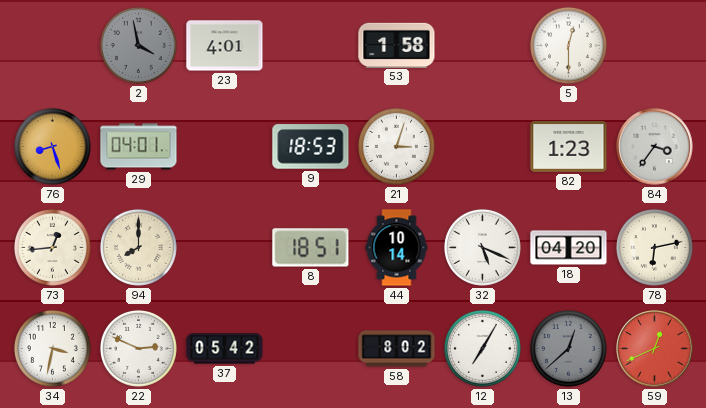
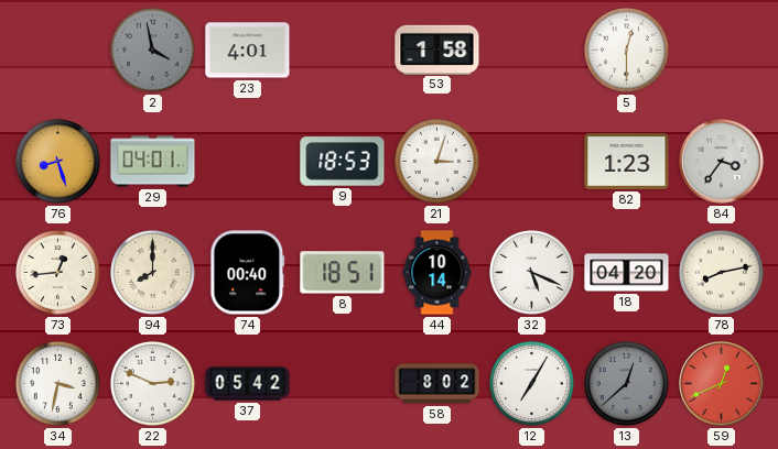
74: none -> 00:40
78: 6:13 -> 8:13
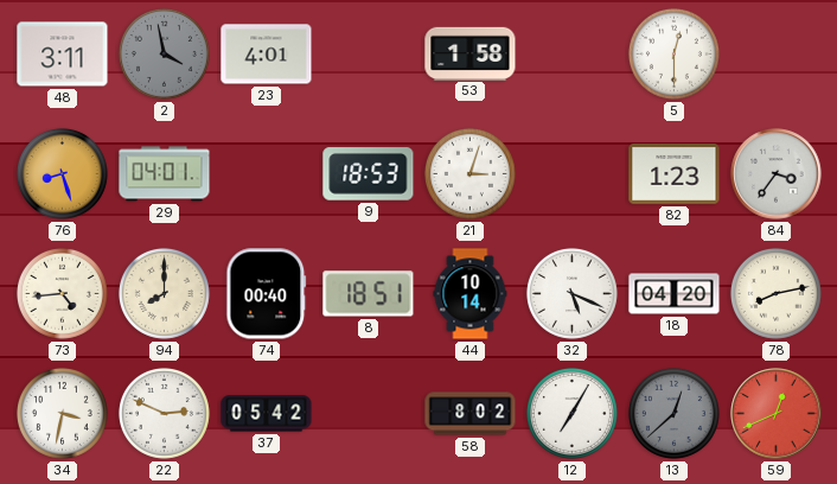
48: none -> 3:11
73: 12:44 -> 4:44
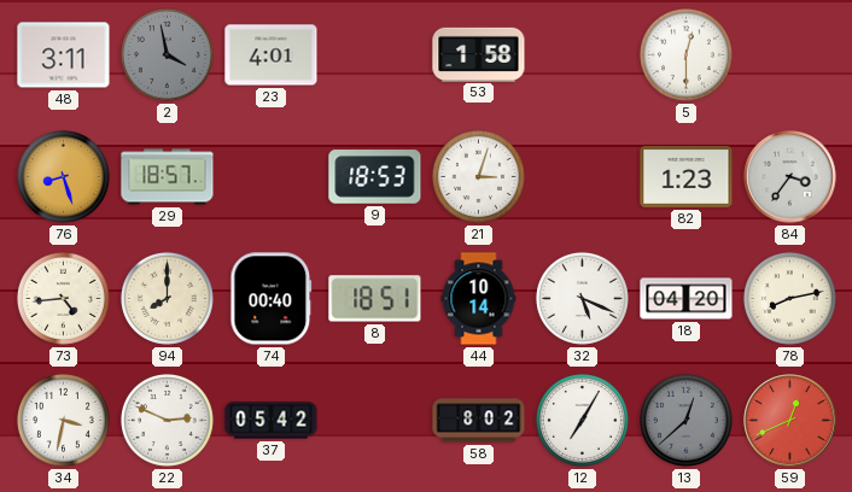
29: 04:01 -> 18:57
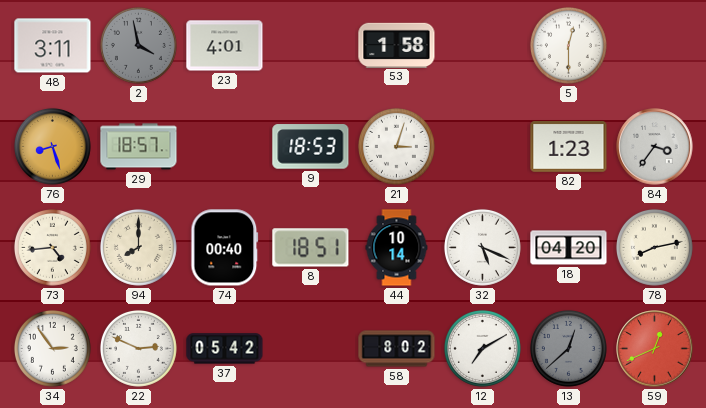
34: 3:32 -> 2:54
12: 7:05 -> 7:10
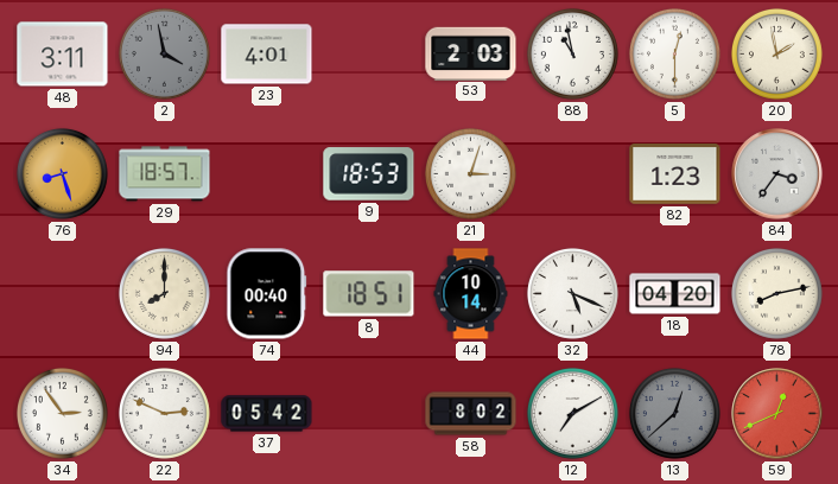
53: 1:58 -> 2:03
88: none -> 10:58
20: none -> 1:58
73: 4:44 -> none
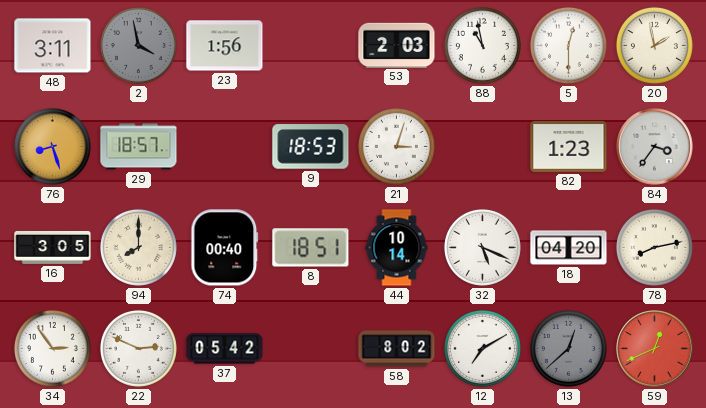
23: 4:01 -> 1:56
16: none -> 3:05
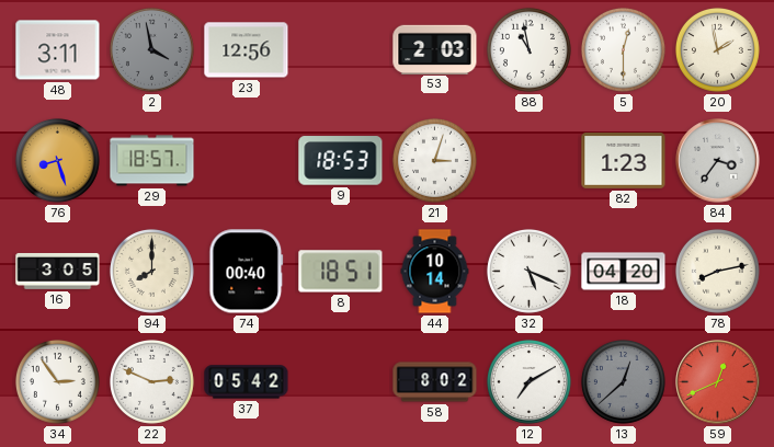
23: 1:56 -> 12:56
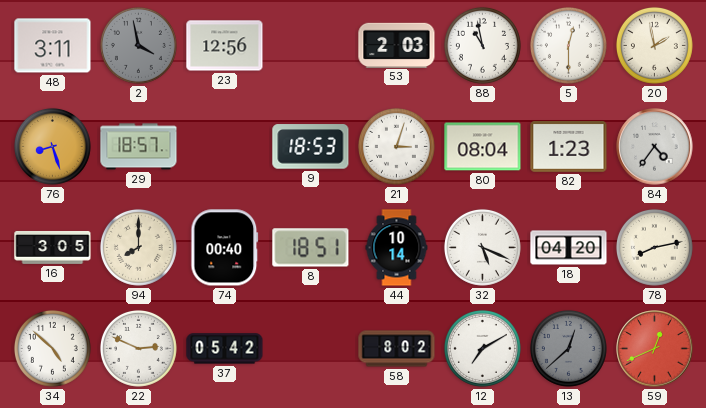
80: none -> 08:04
84: 3:36 -> 4:36
34: 2:54 -> 4:52
